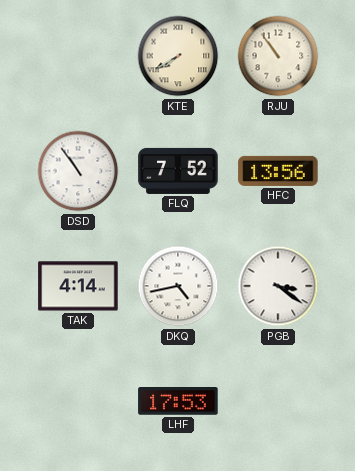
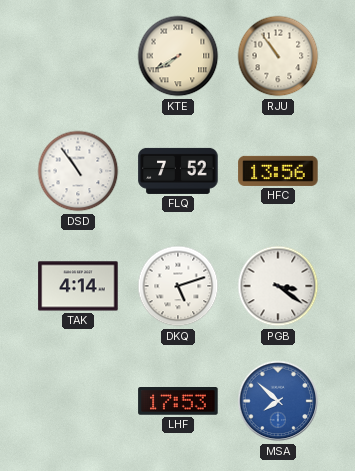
DKQ: 4:43 -> 5:12
MSA: none -> 7:52
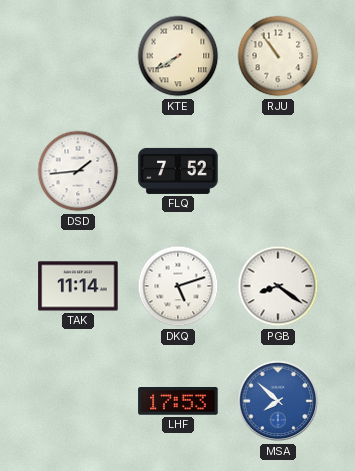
DSD: 10:54 -> 1:44
HFC: 13:56 -> none
TAK: 4:14 -> 11:14
PGB: 3:21 -> 8:21
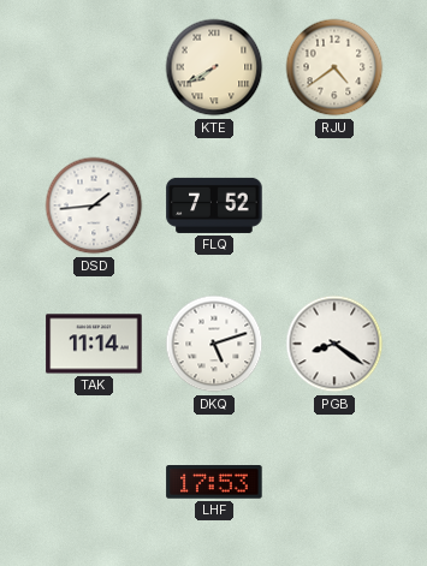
RJU: 10:54 -> 4:39
MSA: 7:52 -> none
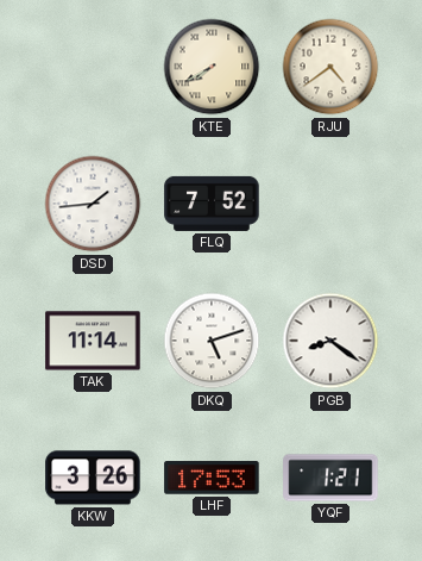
KKW: none -> 3:26
YQF: none -> 1:21
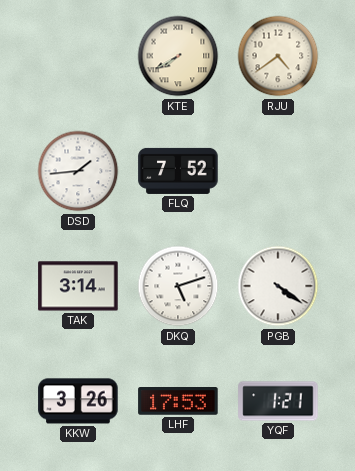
TAK: 11:14 -> 3:14
PGB: 8:21 -> 4:21
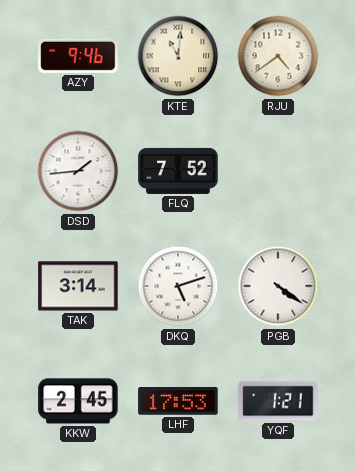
AZY: none -> 9:46
KTE: 7:40 -> 11:01
KKW: 3:26 -> 2:45
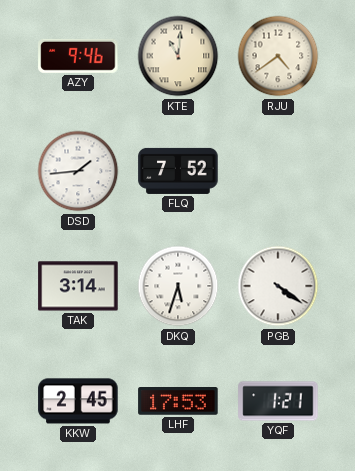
DKQ: 5:12 -> 5:33
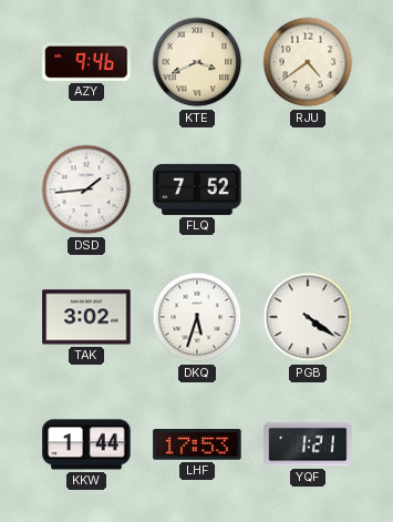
KTE: 11:01 -> 3:41
TAK: 3:14 -> 3:02
KKW: 2:45 -> 1:44
